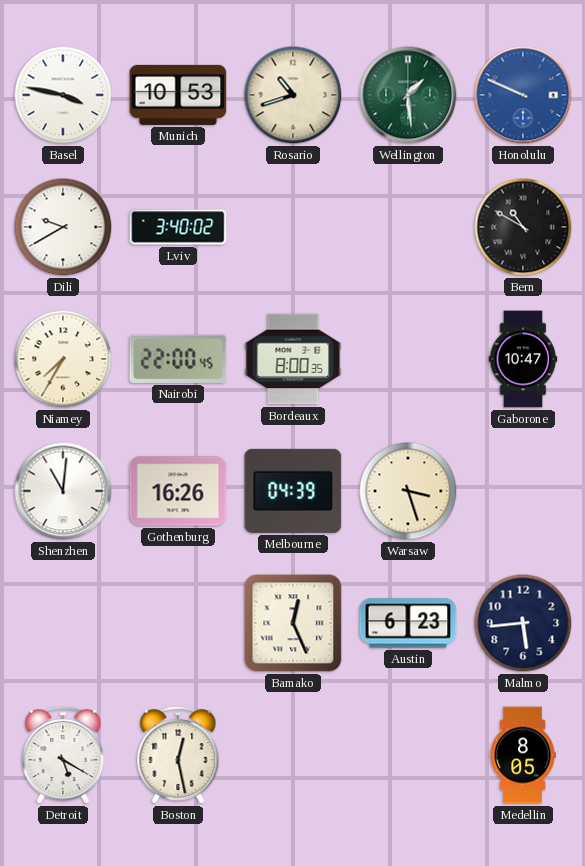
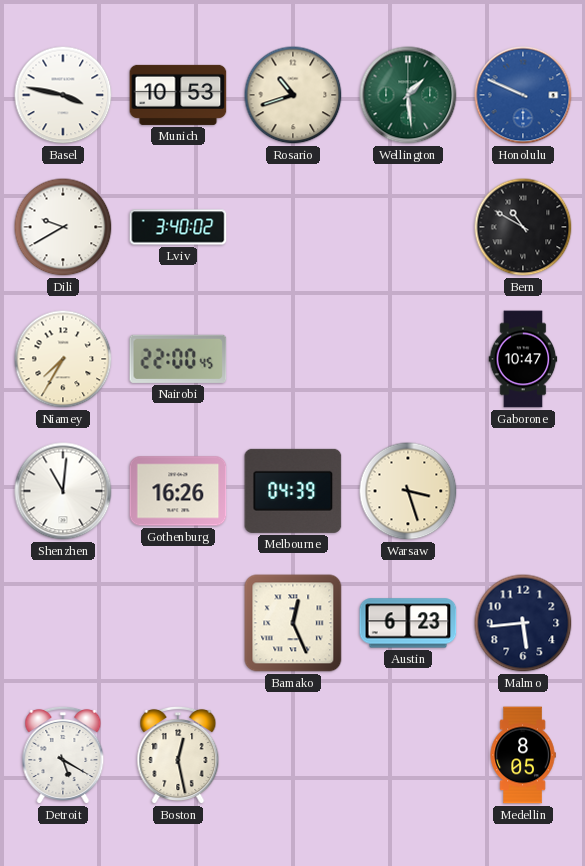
Bordeaux: 8:00 -> none
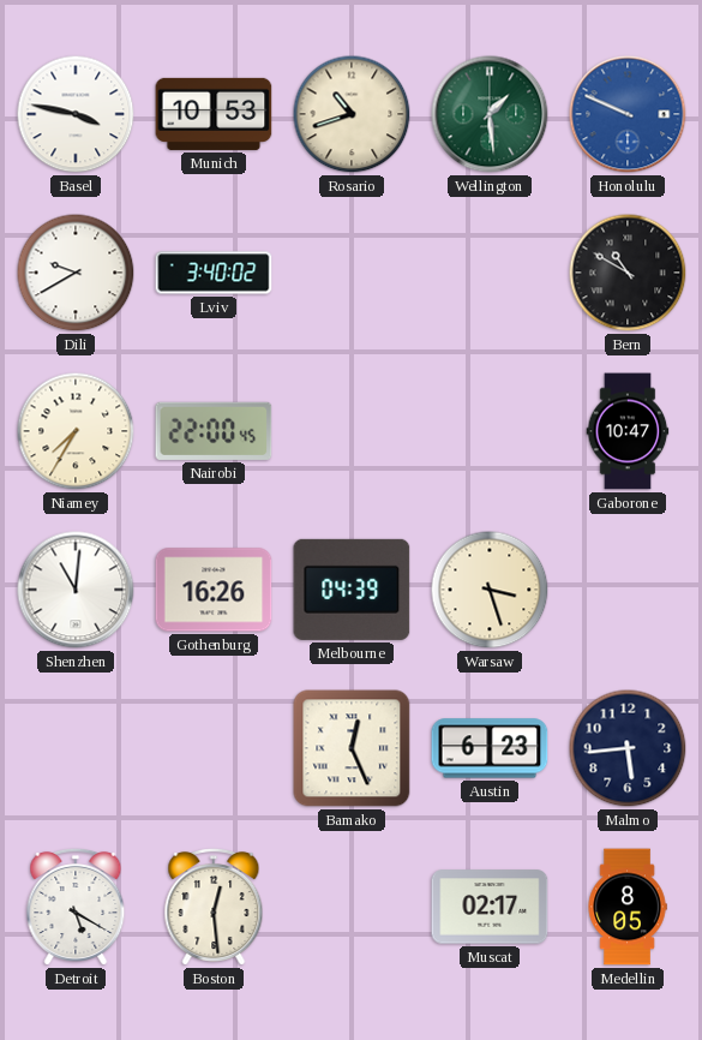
Boston: 12:28 -> 12:29
Muscat: none -> 02:17
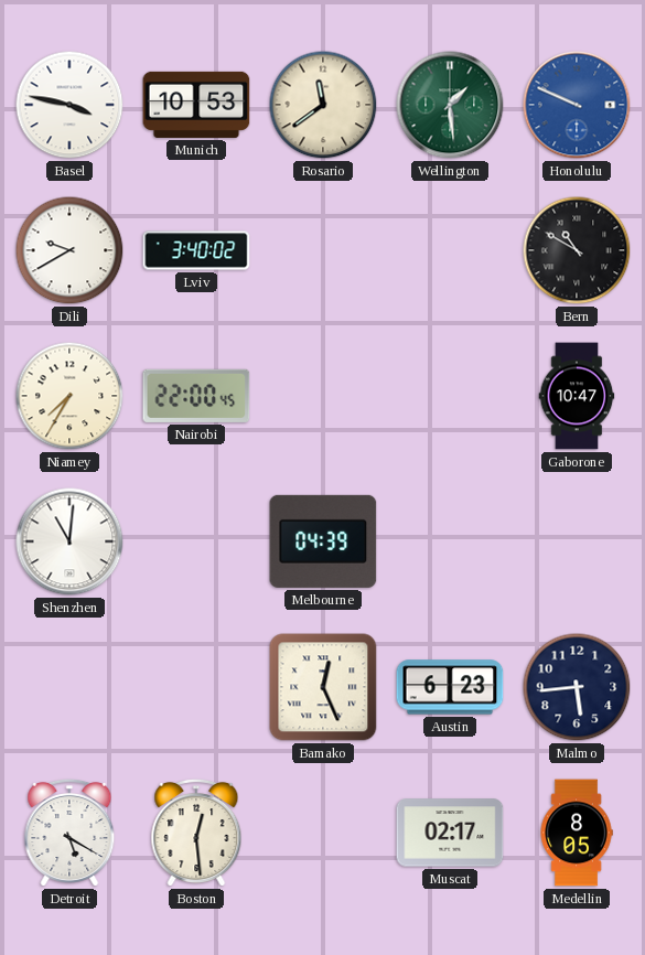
Rosario: 10:42 -> 11:39
Gothenburg: 16:26 -> none
Warsaw: 3:27 -> none
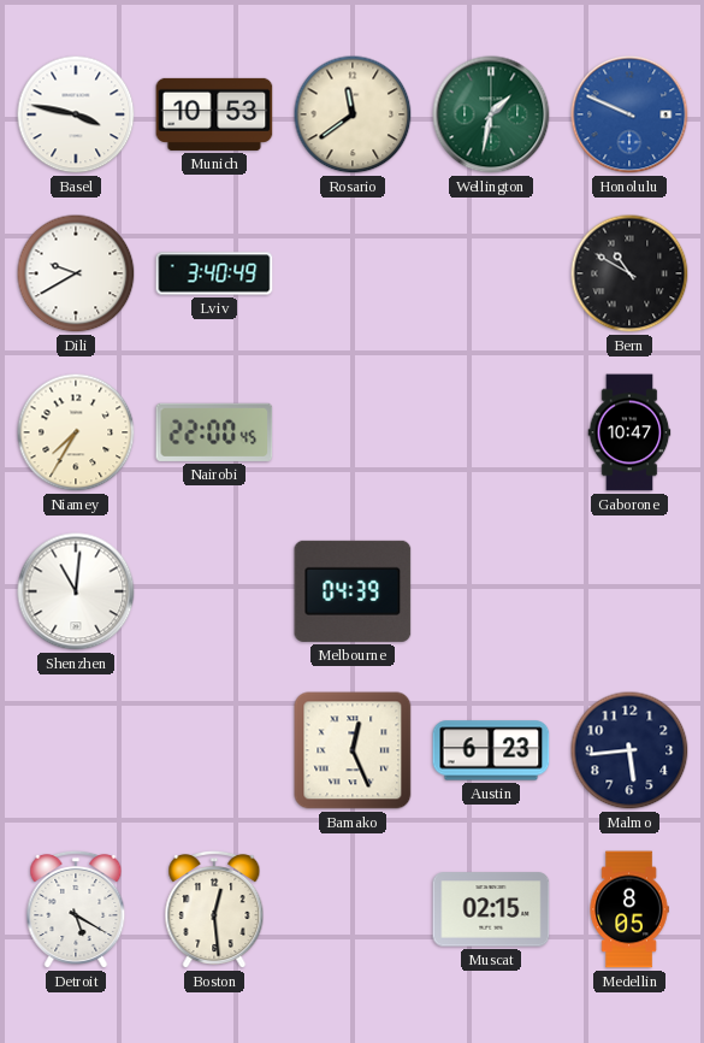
Wellington: 1:29 -> 1:32
Lviv: 3:40:02 -> 3:40:49
Muscat: 02:17 -> 02:15
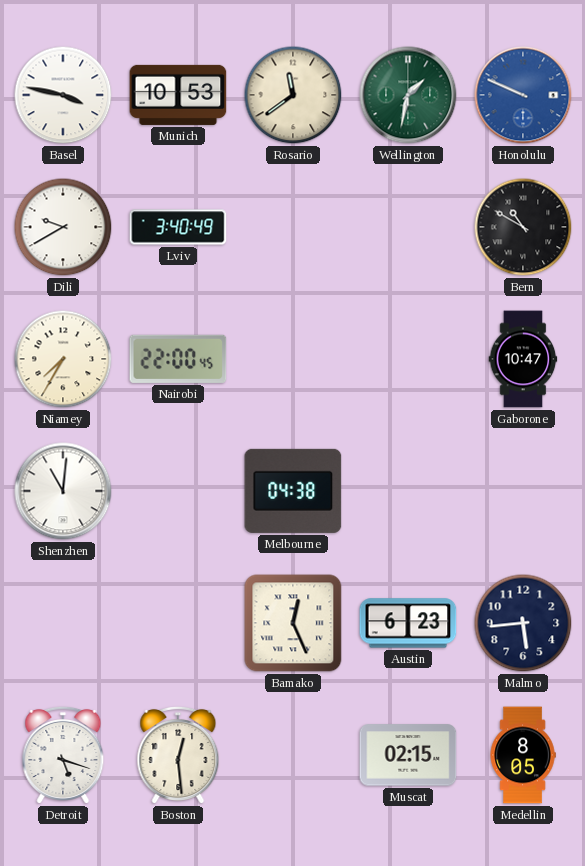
Melbourne: 04:39 -> 04:38
Detroit: 5:20 -> 5:18
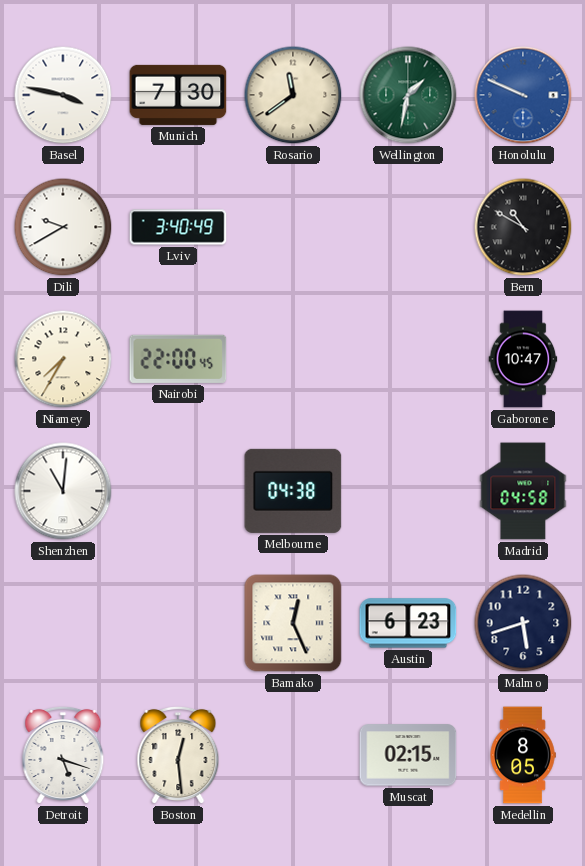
Munich: 10:53 -> 7:30
Madrid: none -> 04:58
Malmo: 5:44 -> 5:42
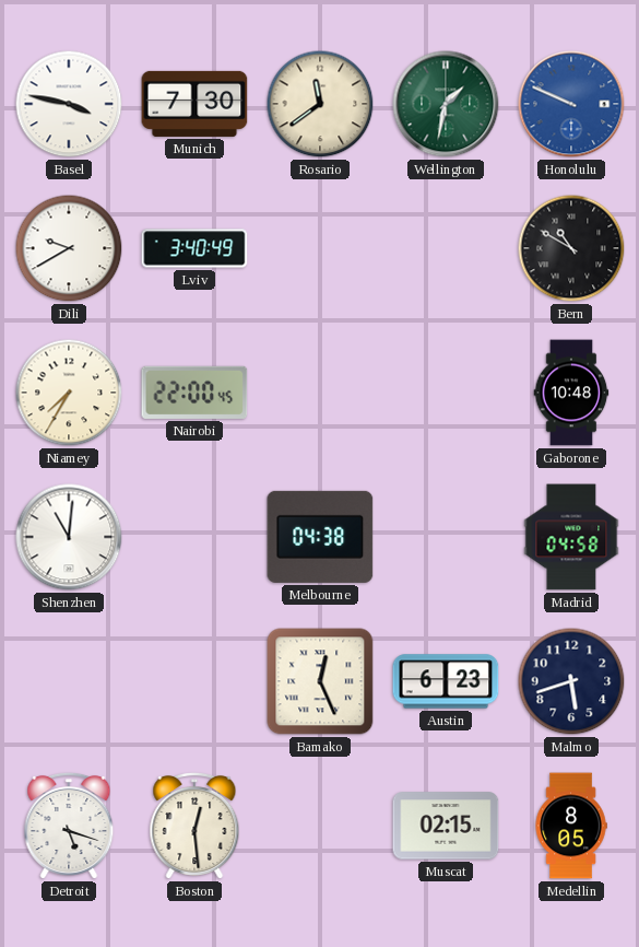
Gaborone: 10:47 -> 10:48
